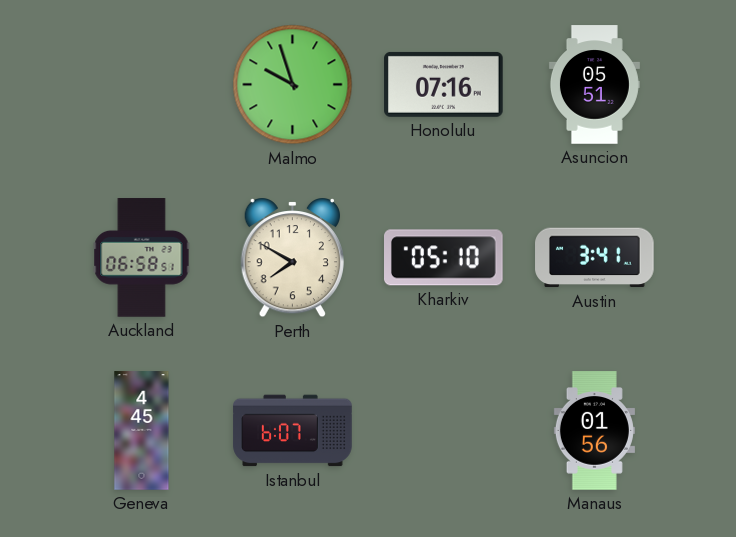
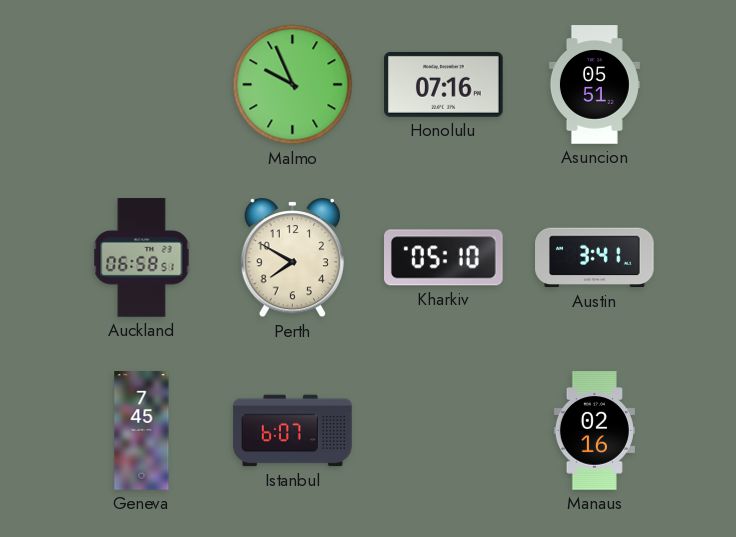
Malmo: 9:57 -> 9:56
Geneva: 4:45 -> 7:45
Manaus: 01:56 -> 02:16
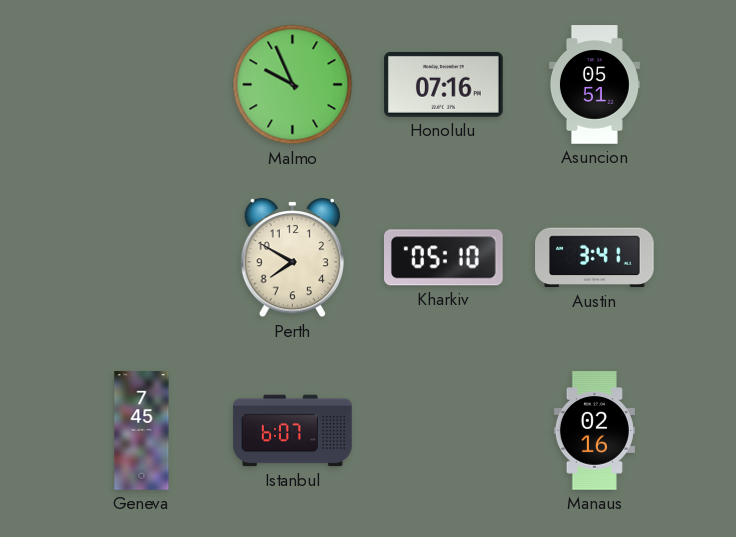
Auckland: 06:58 -> none
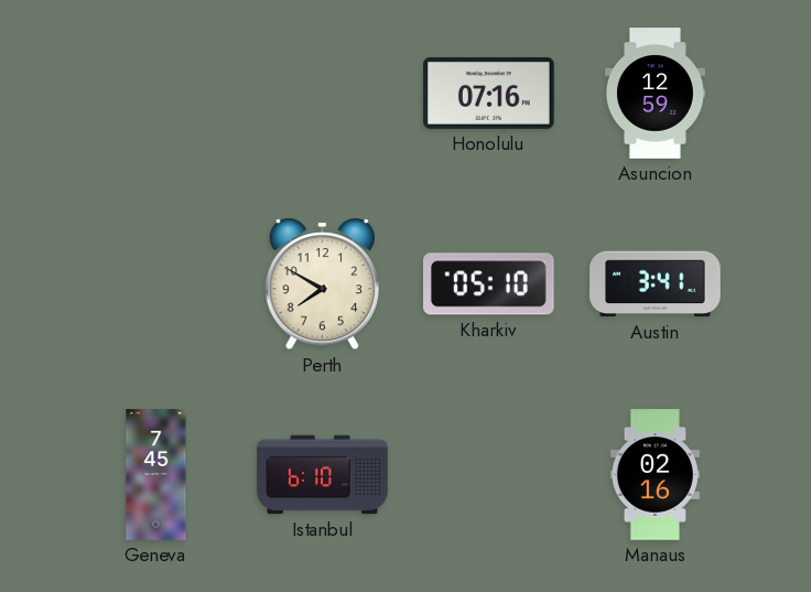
Malmo: 9:56 -> none
Asuncion: 05:51 -> 12:59
Istanbul: 6:07 -> 6:10
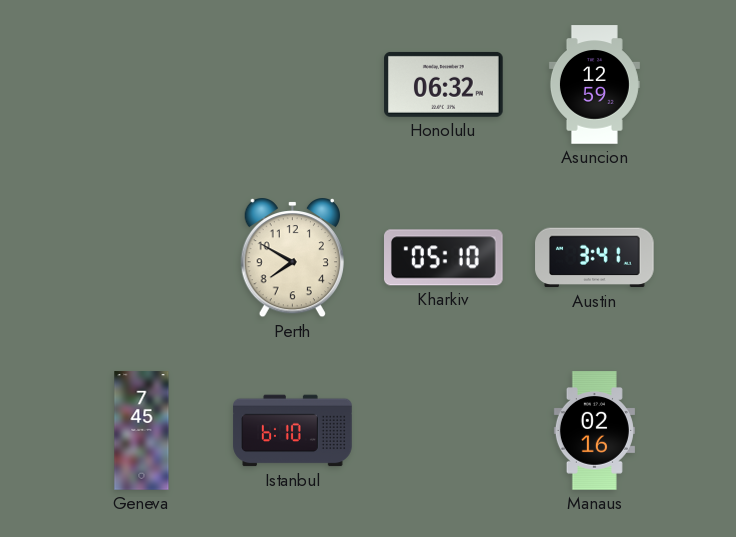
Honolulu: 07:16 -> 06:32
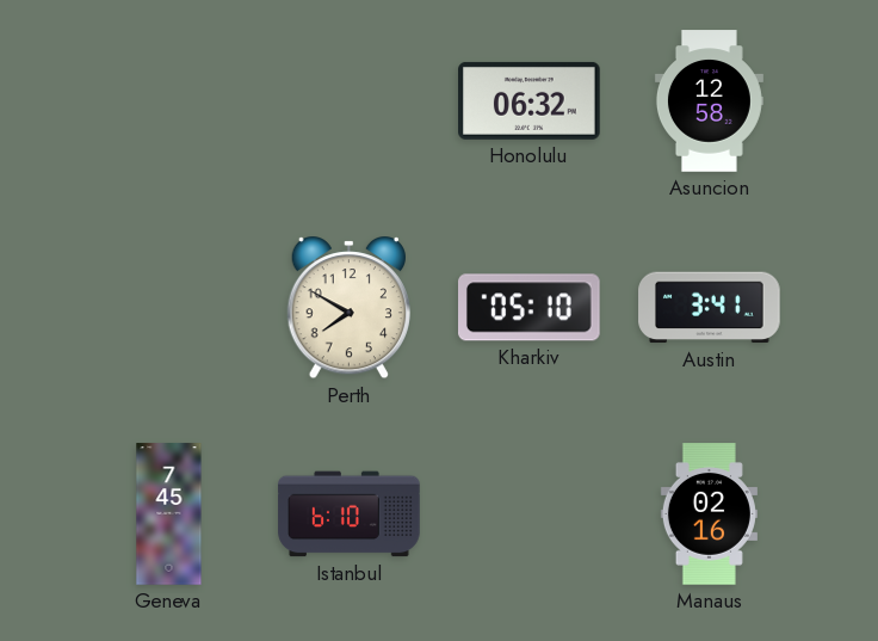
Asuncion: 12:59 -> 12:58
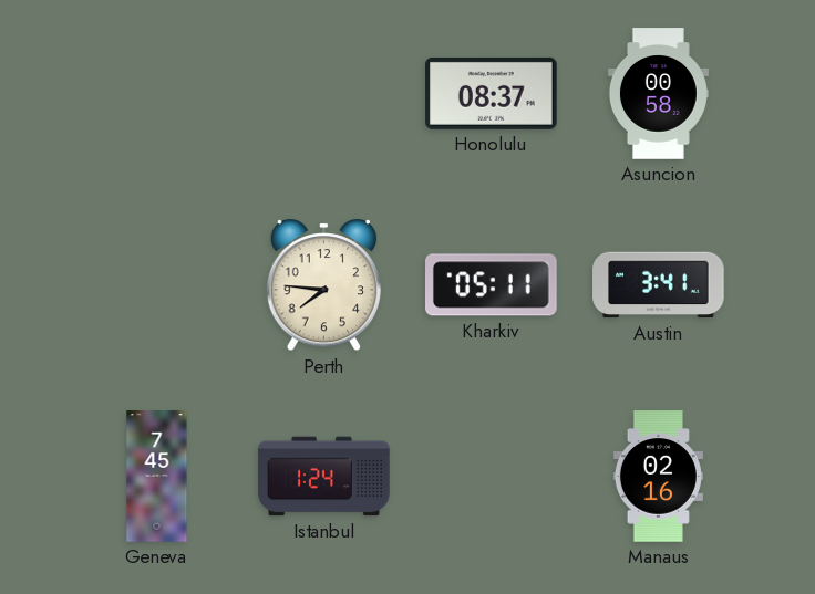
Honolulu: 06:32 -> 08:37
Asuncion: 12:58 -> 00:58
Perth: 7:50 -> 7:46
Kharkiv: 05:10 -> 05:11
Istanbul: 6:10 -> 1:24
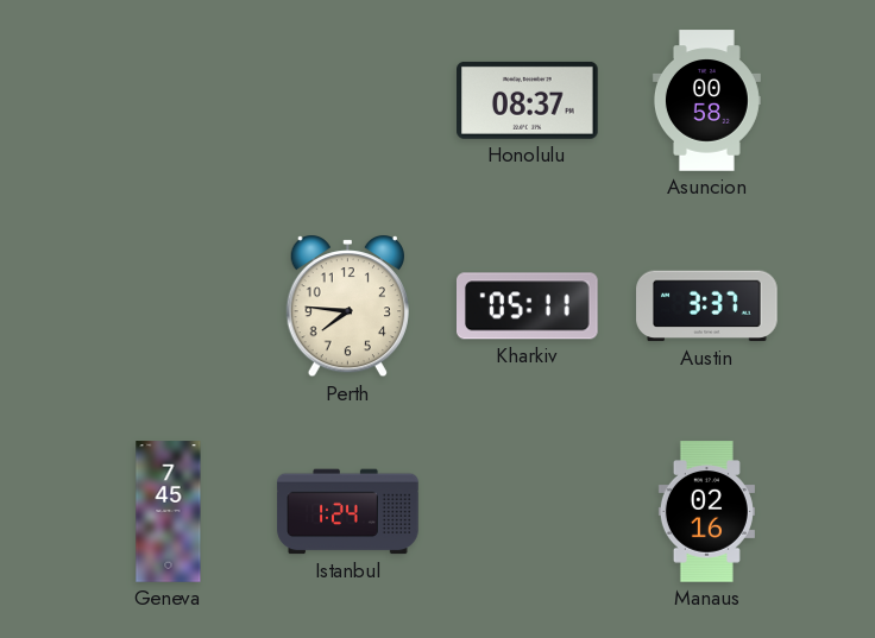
Austin: 3:41 -> 3:37
